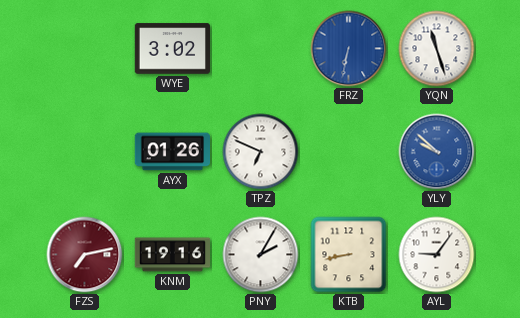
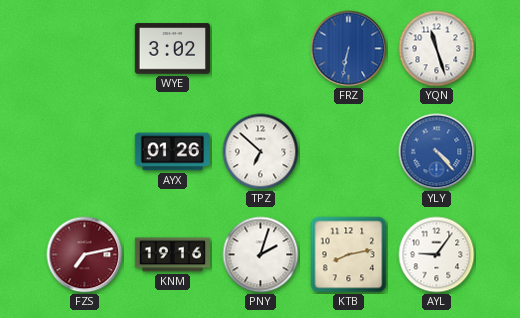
TPZ: 6:49 -> 6:52
YLY: 9:52 -> 4:23
PNY: 2:05 -> 2:03
KTB: 8:43 -> 8:13
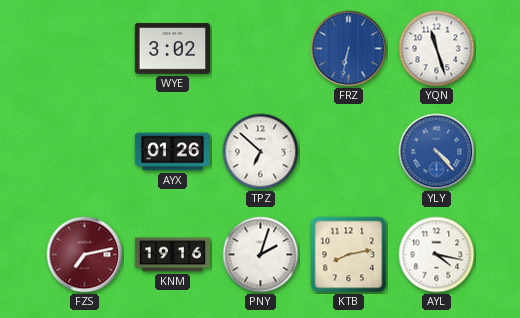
AYL: 9:06 -> 4:17
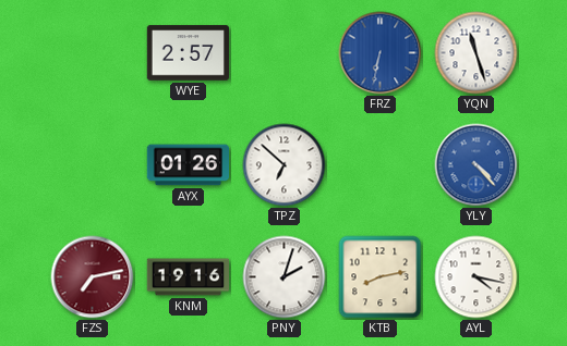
WYE: 3:02 -> 2:57
